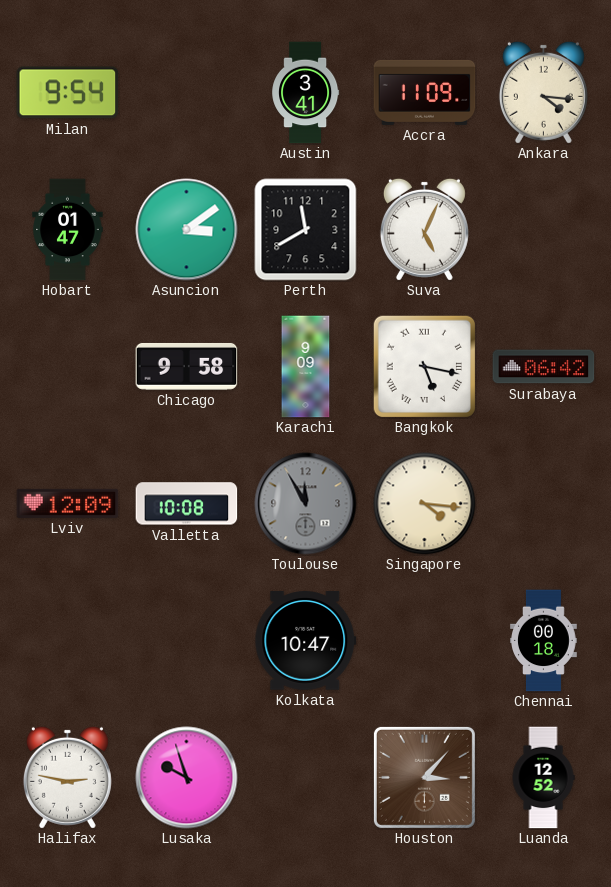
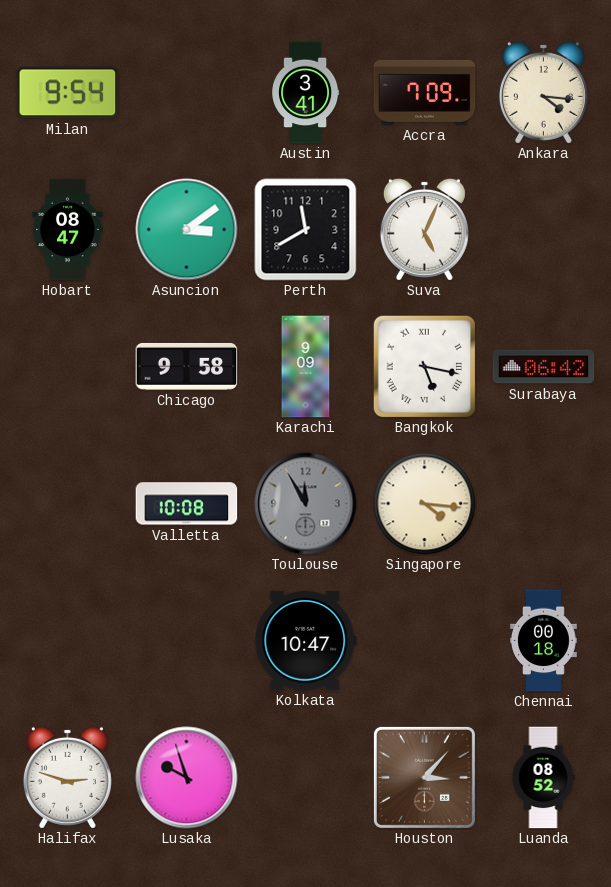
Accra: 11:09 -> 7:09
Hobart: 01:47 -> 08:47
Lviv: 12:09 -> none
Halifax: 2:47 -> 2:48
Luanda: 12:52 -> 08:52
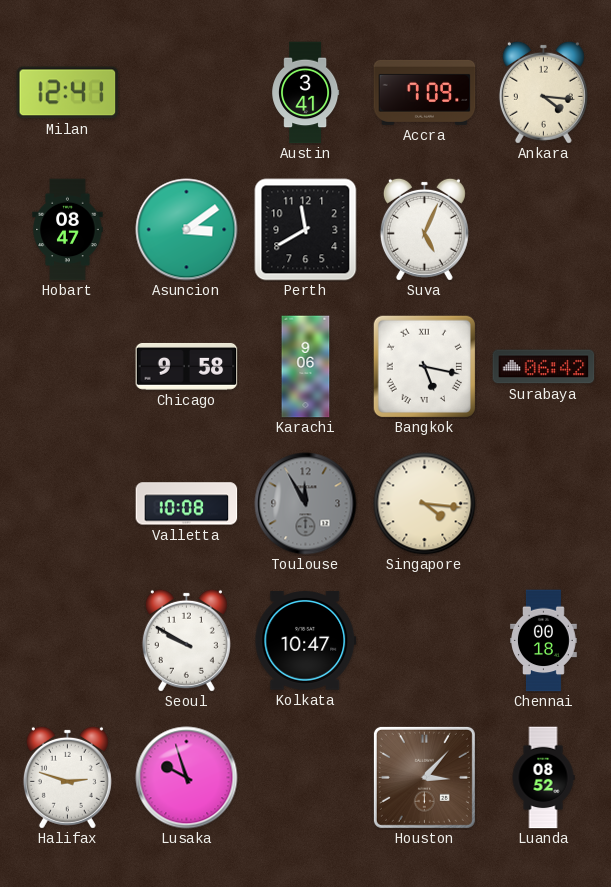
Milan: 9:54 -> 12:41
Karachi: 9:09 -> 9:06
Seoul: none -> 9:50
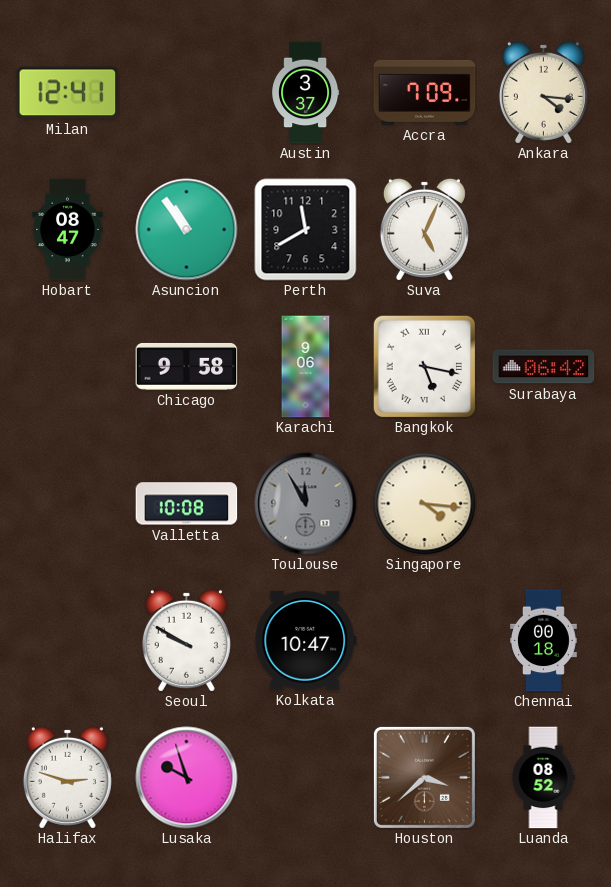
Austin: 3:41 -> 3:37
Asuncion: 3:09 -> 10:54
Houston: 3:07 -> 3:38
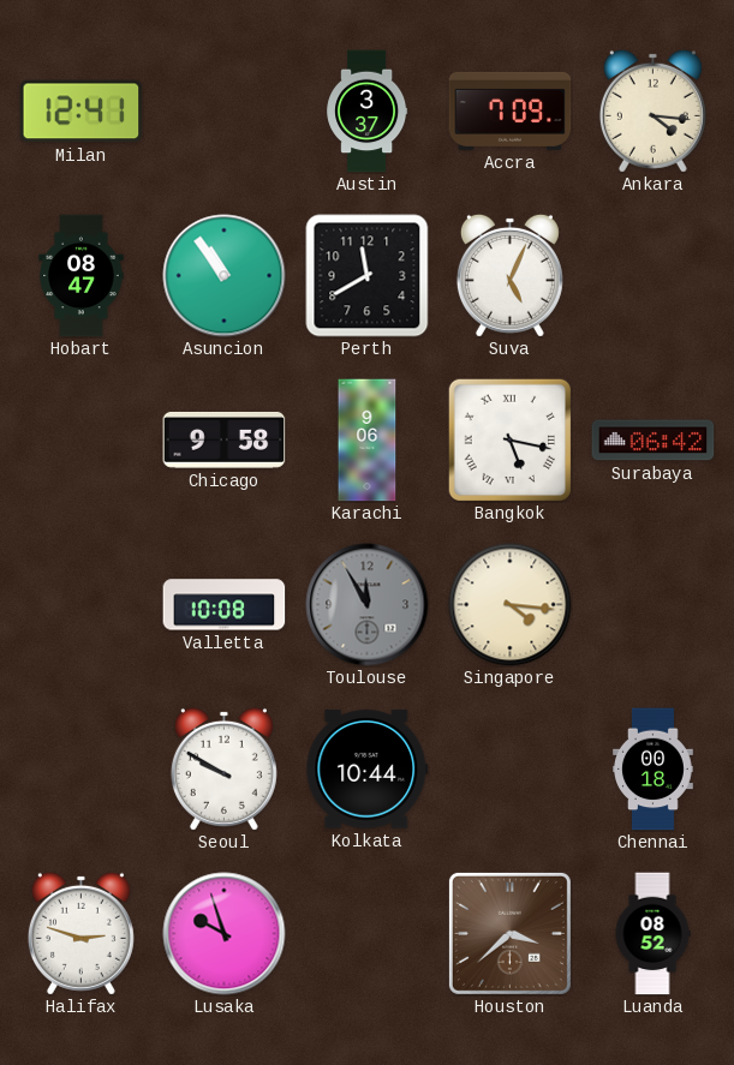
Kolkata: 10:47 -> 10:44
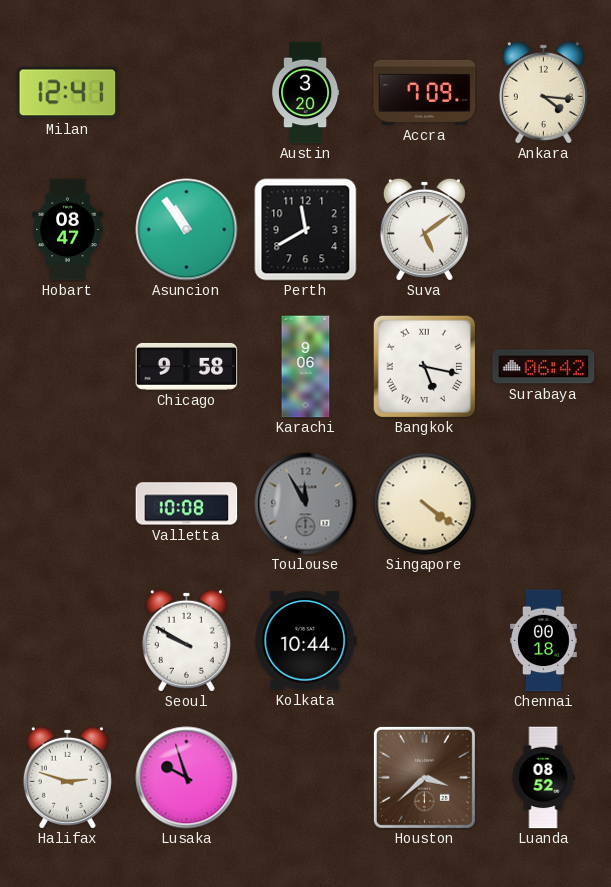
Austin: 3:37 -> 3:20
Suva: 5:04 -> 5:09
Singapore: 4:16 -> 4:21
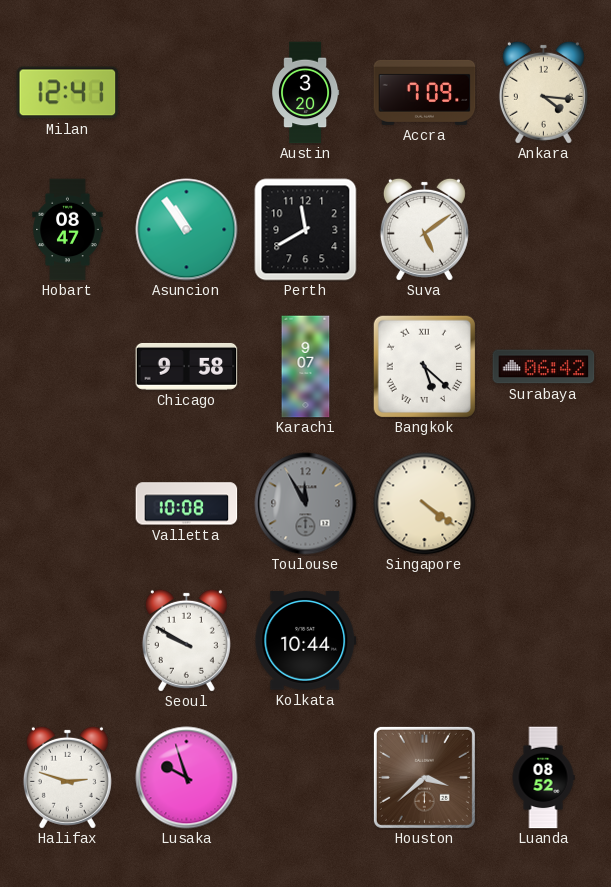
Karachi: 9:06 -> 9:07
Bangkok: 5:17 -> 5:22
Chennai: 00:18 -> none
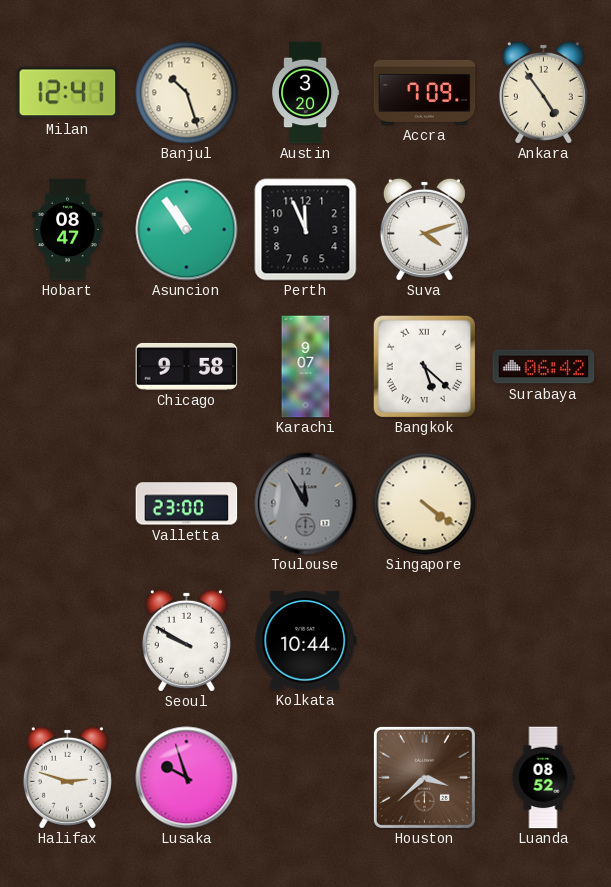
Banjul: none -> 10:27
Ankara: 4:16 -> 4:54
Perth: 11:40 -> 11:56
Suva: 5:09 -> 4:12
Valletta: 10:08 -> 23:00
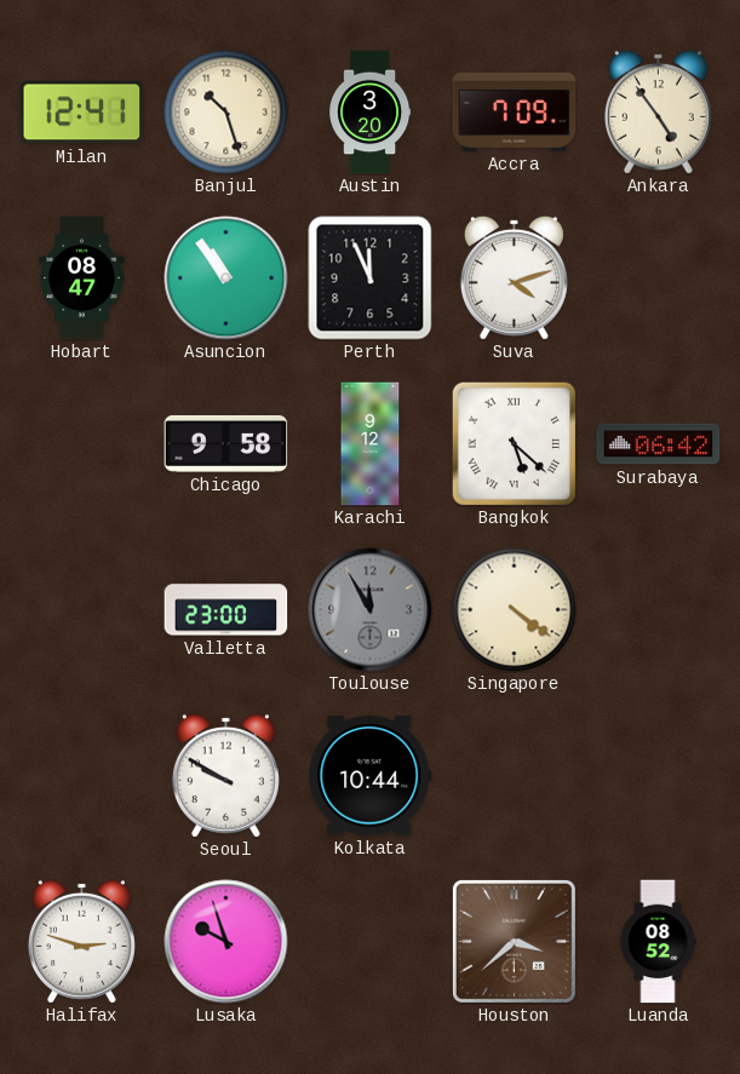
Karachi: 9:07 -> 9:12
